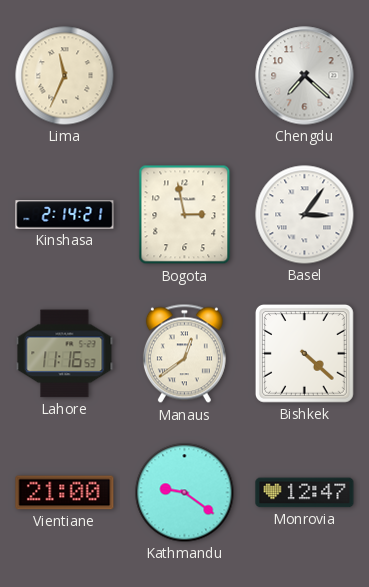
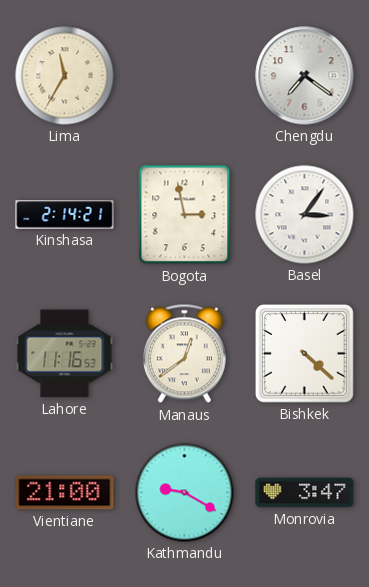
Lima: 11:34 -> 11:35
Chengdu: 7:22 -> 7:21
Kathmandu: 9:21 -> 9:20
Monrovia: 12:47 -> 3:47
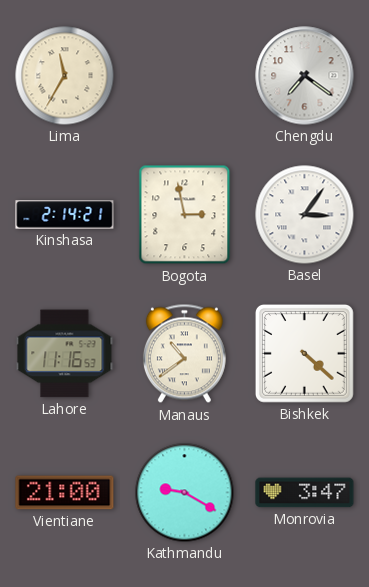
Manaus: 12:39 -> 10:39
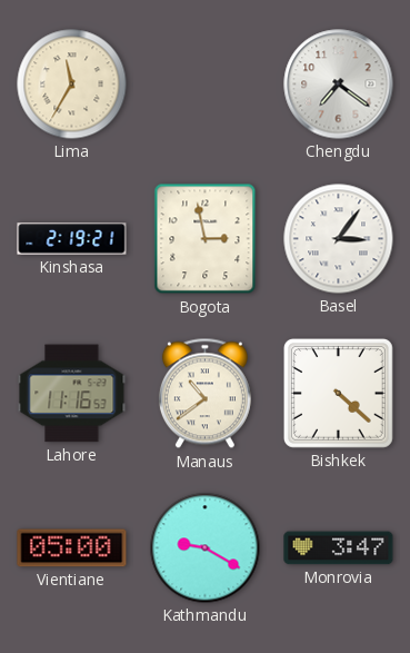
Kinshasa: 2:14 -> 2:19
Vientiane: 21:00 -> 05:00
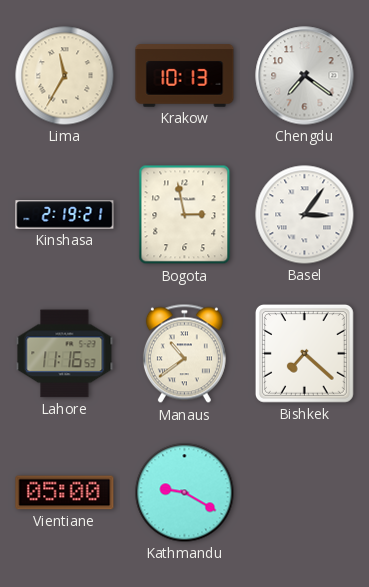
Krakow: none -> 10:13
Bishkek: 4:22 -> 7:22
Monrovia: 3:47 -> none
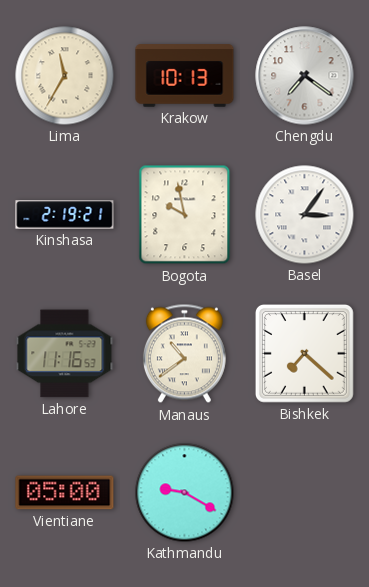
Bogota: 2:58 -> 9:58
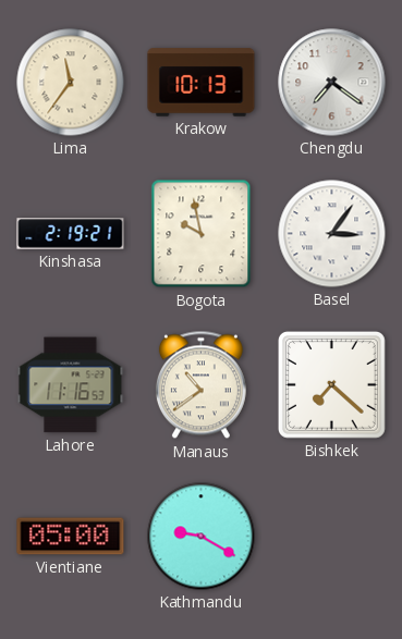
Lima: 11:35 -> 11:36
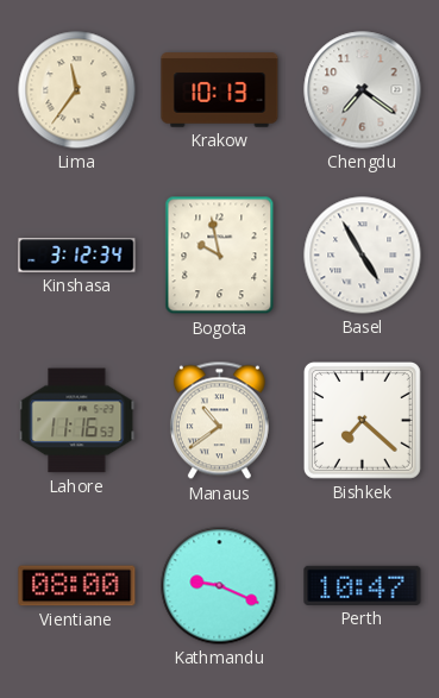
Kinshasa: 2:19 -> 3:12
Basel: 3:06 -> 4:55
Vientiane: 05:00 -> 08:00
Kathmandu: 9:20 -> 9:19
Perth: none -> 10:47
